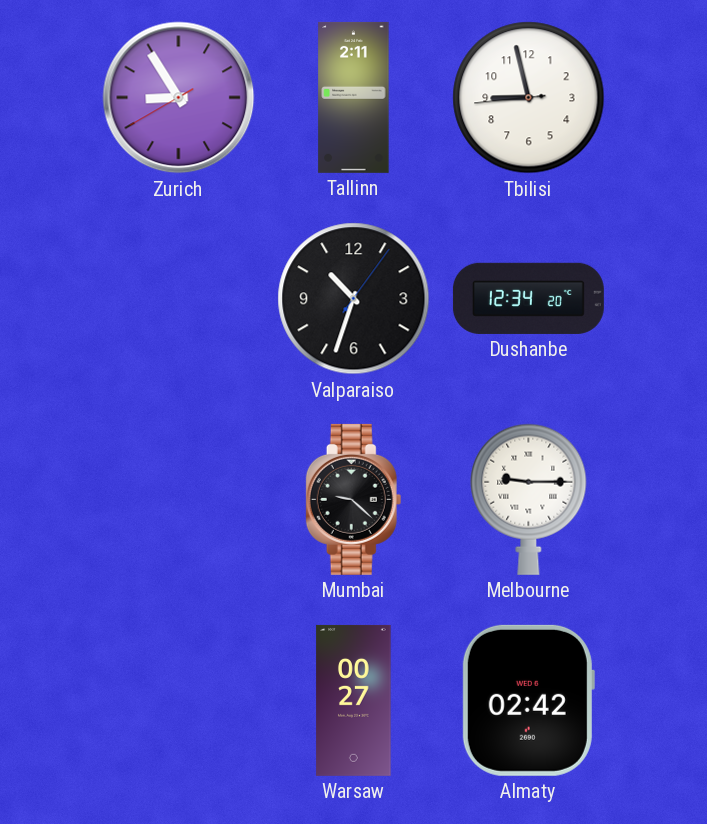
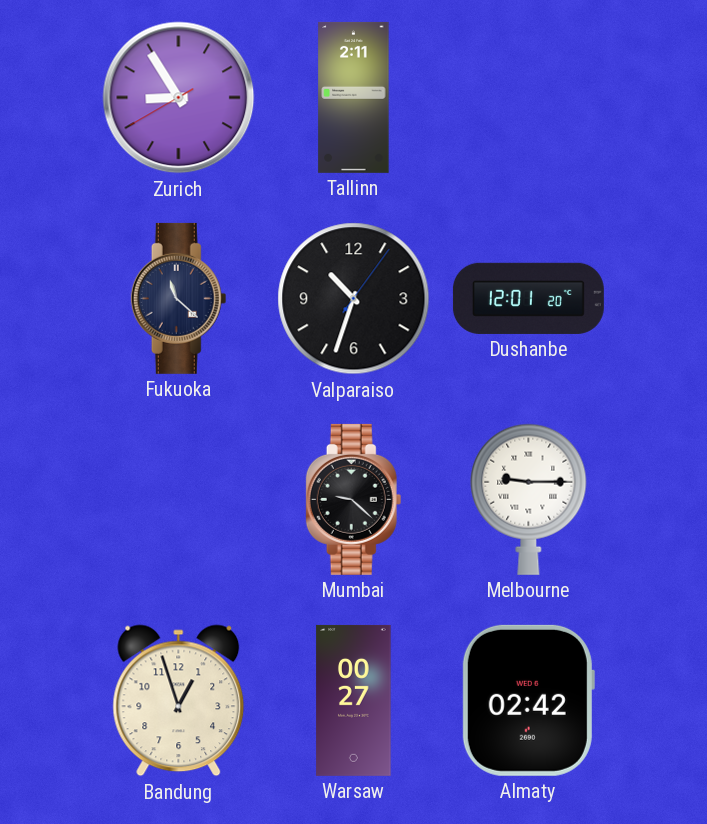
Tbilisi: 8:57 -> none
Fukuoka: none -> 11:22
Dushanbe: 12:34 -> 12:01
Bandung: none -> 12:57
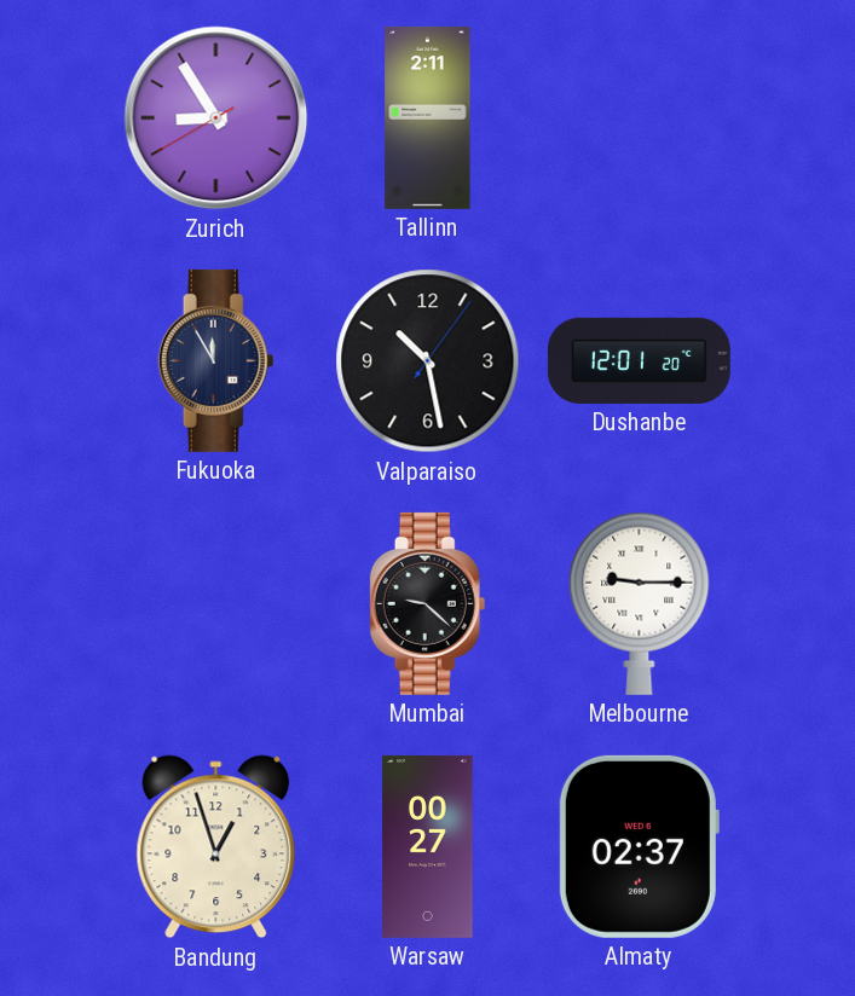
Fukuoka: 11:22 -> 11:55
Valparaiso: 10:33 -> 10:28
Almaty: 02:42 -> 02:37
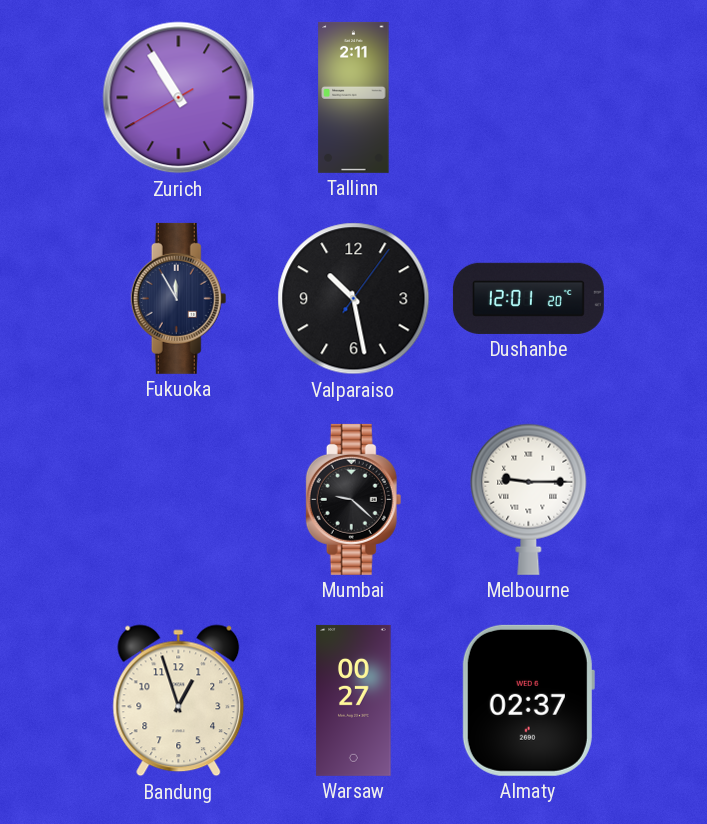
Zurich: 8:54 -> 10:54
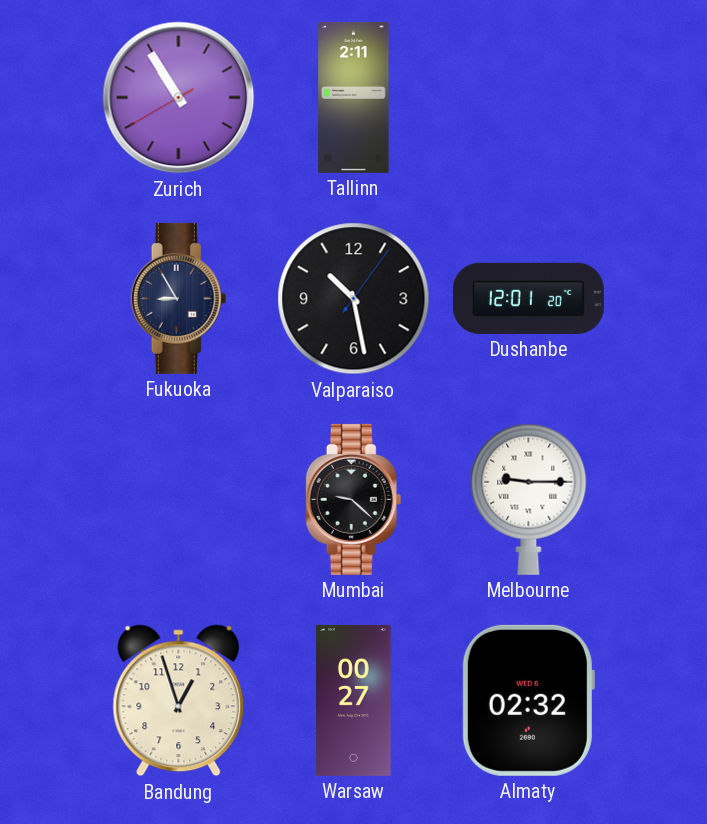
Fukuoka: 11:55 -> 8:55
Almaty: 02:37 -> 02:32
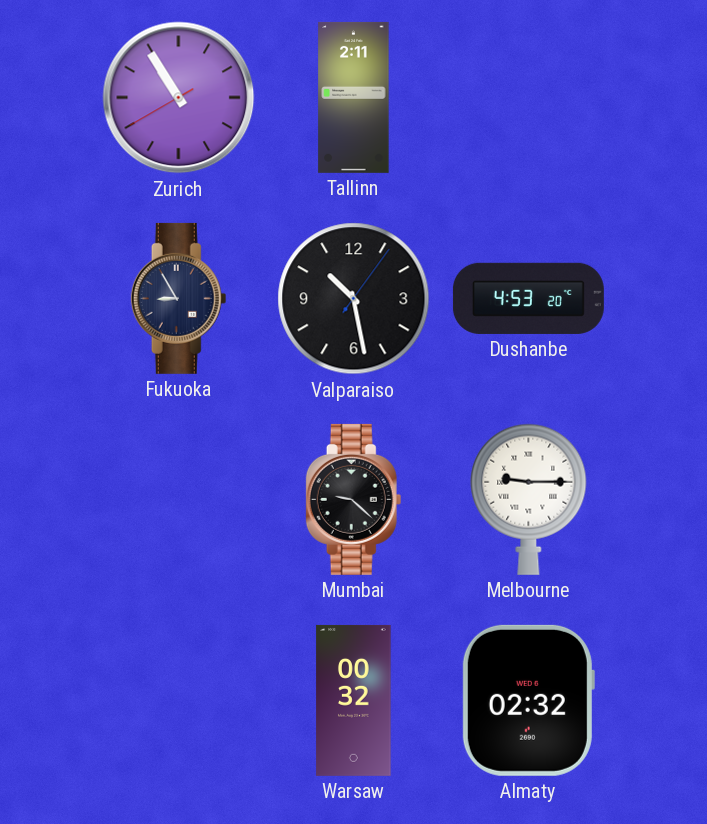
Dushanbe: 12:01 -> 4:53
Bandung: 12:57 -> none
Warsaw: 00:27 -> 00:32
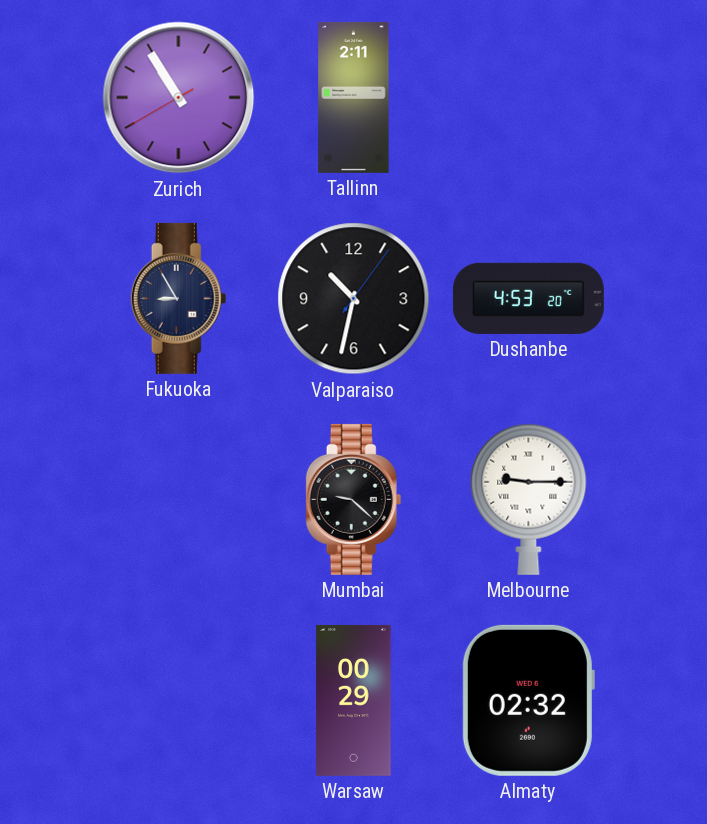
Valparaiso: 10:28 -> 10:32
Warsaw: 00:32 -> 00:29
